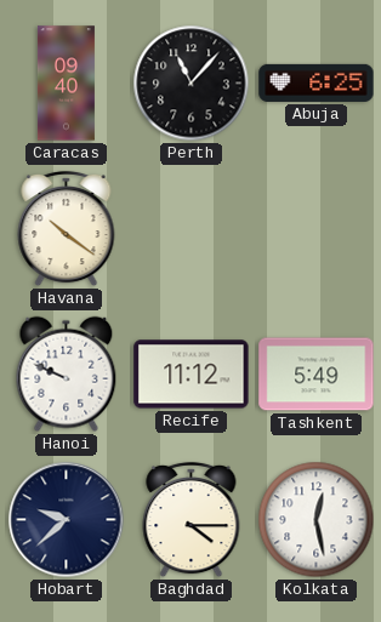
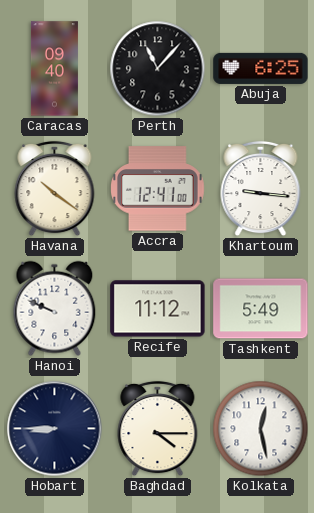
Accra: none -> 12:41
Khartoum: none -> 9:16
Hobart: 9:38 -> 8:45
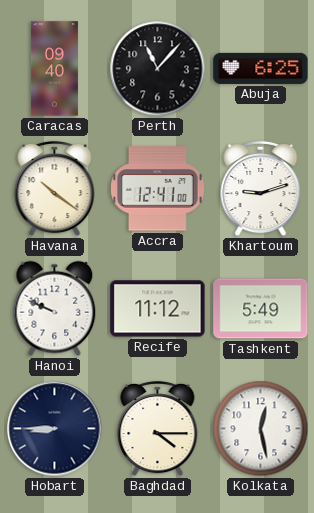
Khartoum: 9:16 -> 9:12
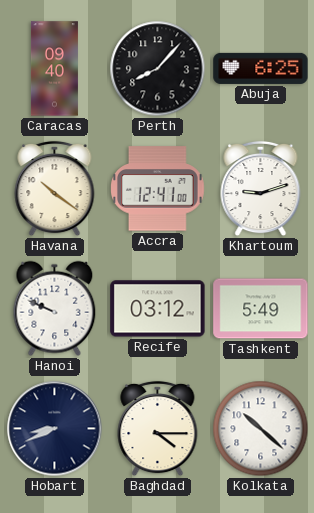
Perth: 11:07 -> 8:07
Recife: 11:12 -> 03:12
Hobart: 8:45 -> 8:41
Kolkata: 12:28 -> 10:22
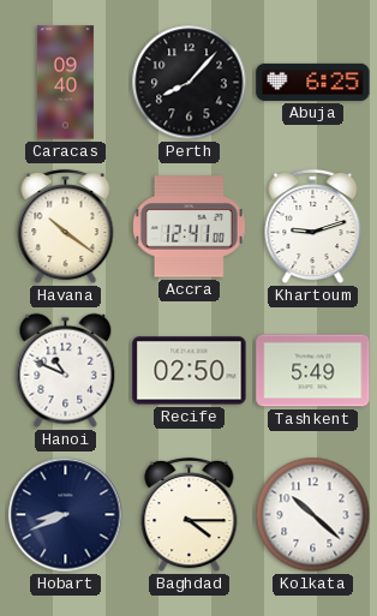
Hanoi: 9:49 -> 10:49
Recife: 03:12 -> 02:50
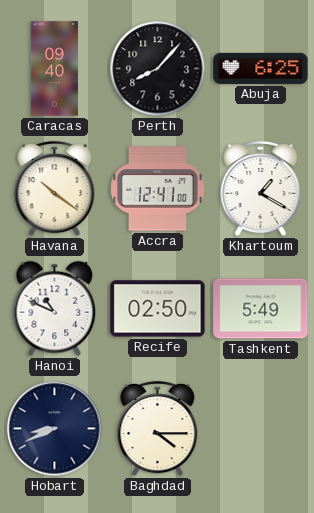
Khartoum: 9:12 -> 1:20
Kolkata: 10:22 -> none
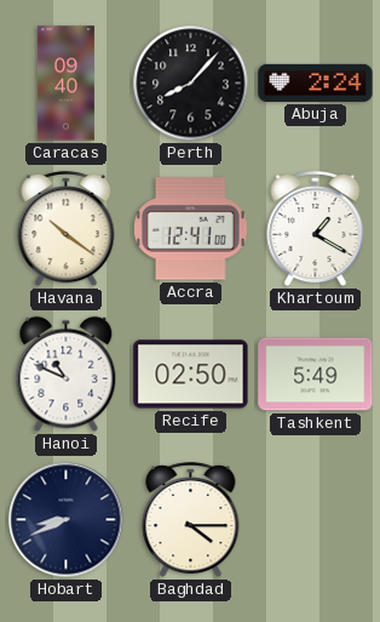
Abuja: 6:25 -> 2:24
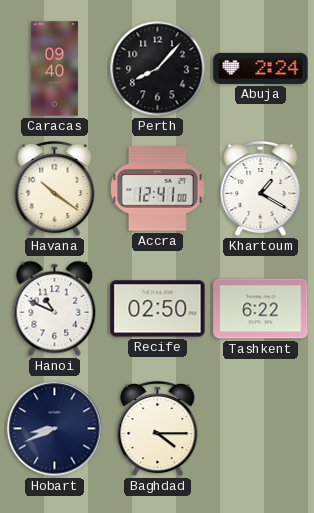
Tashkent: 5:49 -> 6:22
